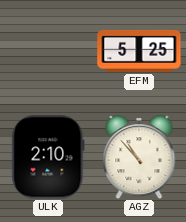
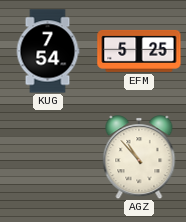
KUG: none -> 7:54
ULK: 2:10 -> none
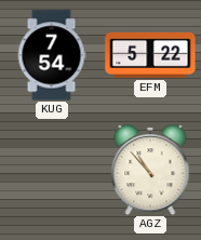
EFM: 5:25 -> 5:22
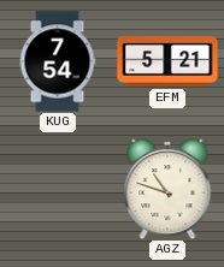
EFM: 5:22 -> 5:21
AGZ: 10:53 -> 10:48
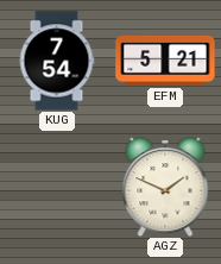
AGZ: 10:48 -> 1:49
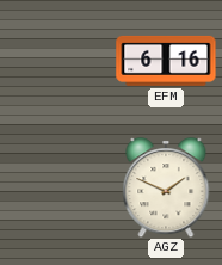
KUG: 7:54 -> none
EFM: 5:21 -> 6:16
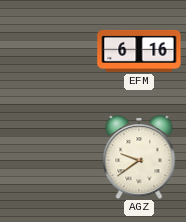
AGZ: 1:49 -> 9:39
